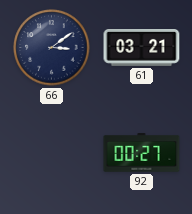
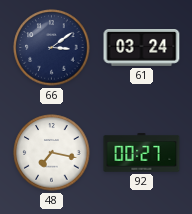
61: 03:21 -> 03:24
48: none -> 7:17
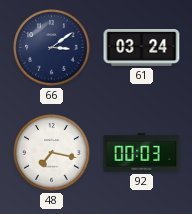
92: 00:27 -> 00:03
